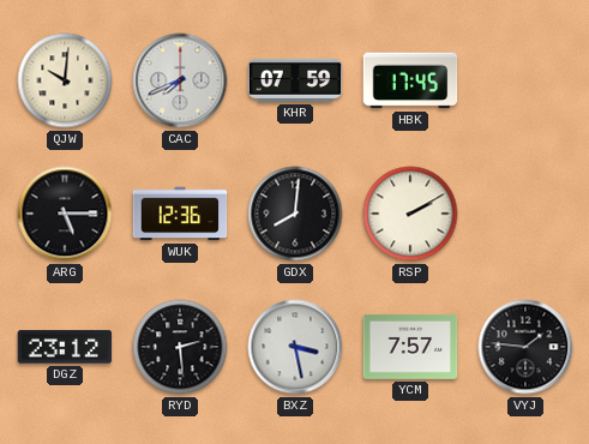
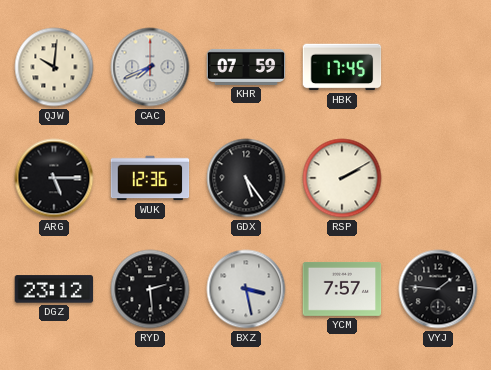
GDX: 8:01 -> 5:24
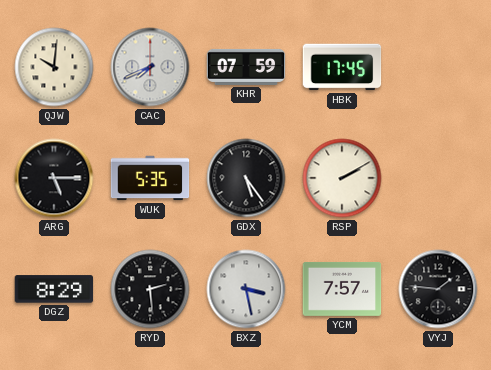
WUK: 12:36 -> 5:35
DGZ: 23:12 -> 8:29
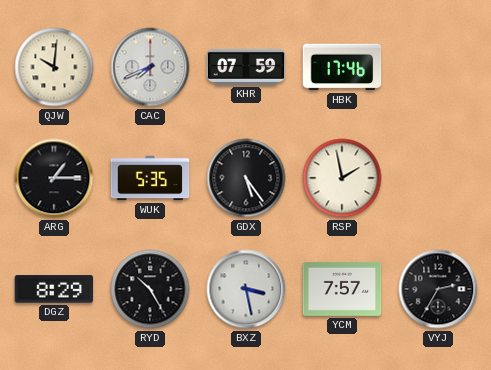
HBK: 17:45 -> 17:46
ARG: 5:15 -> 1:15
RSP: 2:10 -> 1:58
RYD: 2:29 -> 10:25
VYJ: 1:46 -> 2:35
